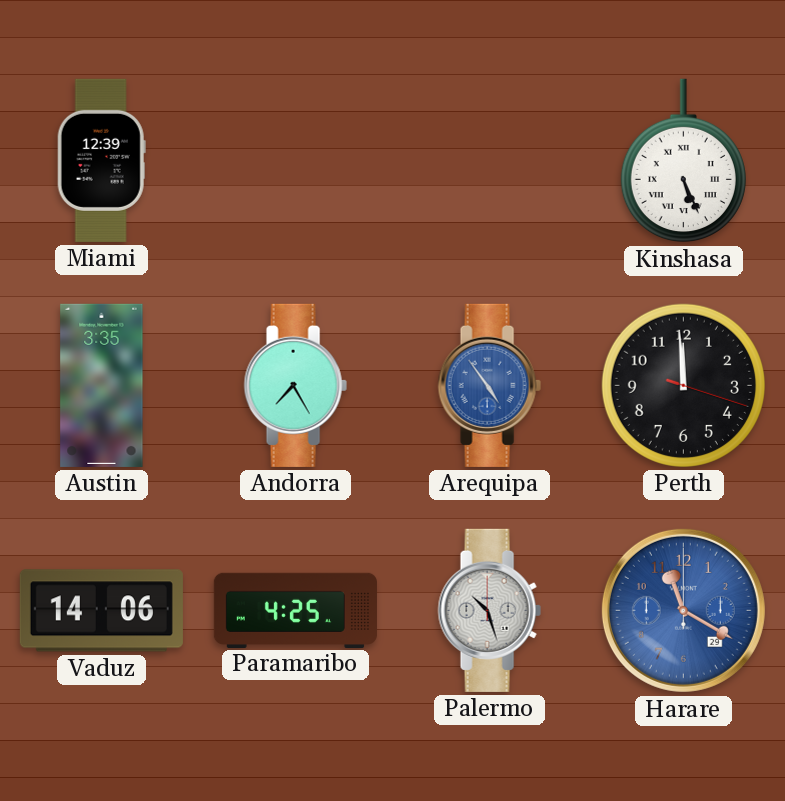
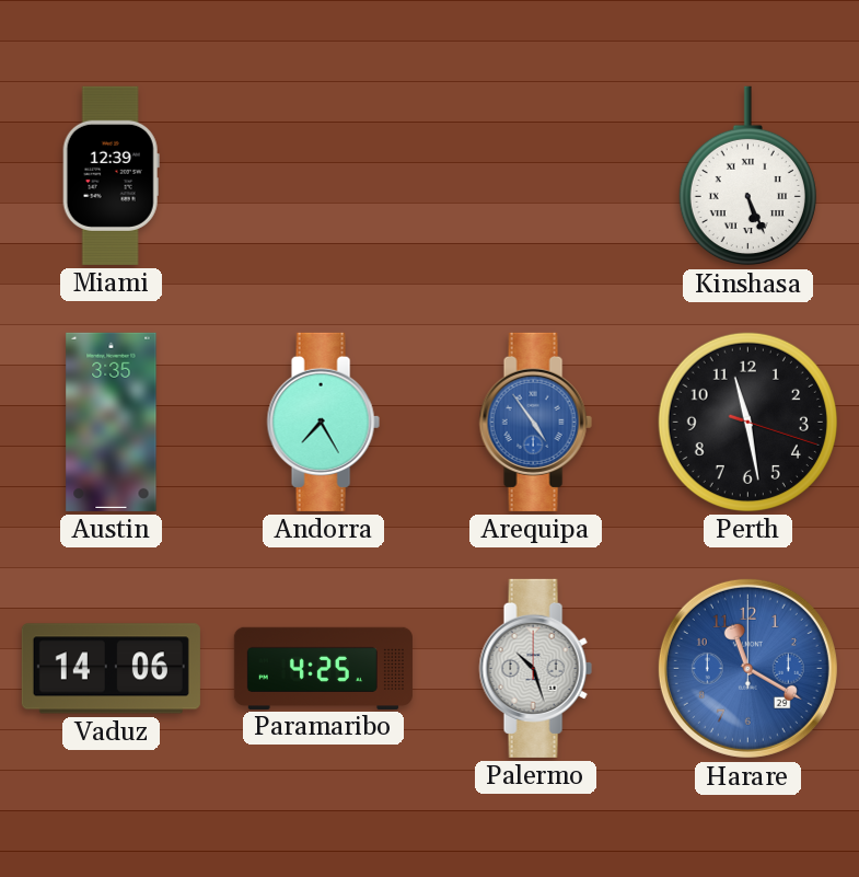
Perth: 11:59 -> 11:28
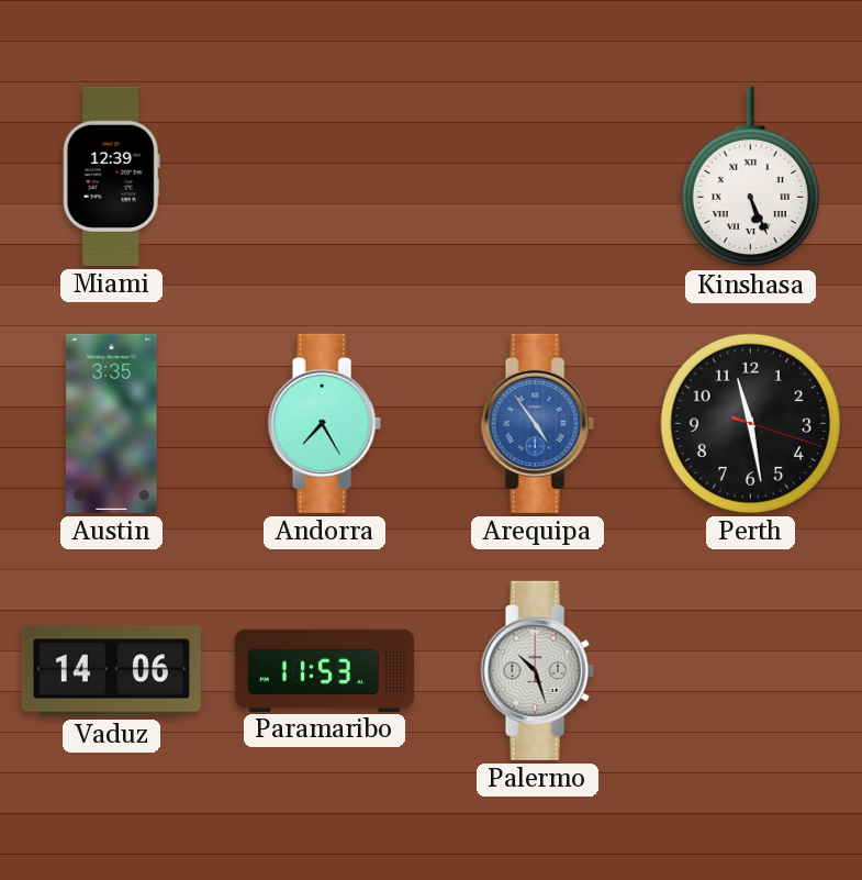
Paramaribo: 4:25 -> 11:53
Harare: 11:20 -> none
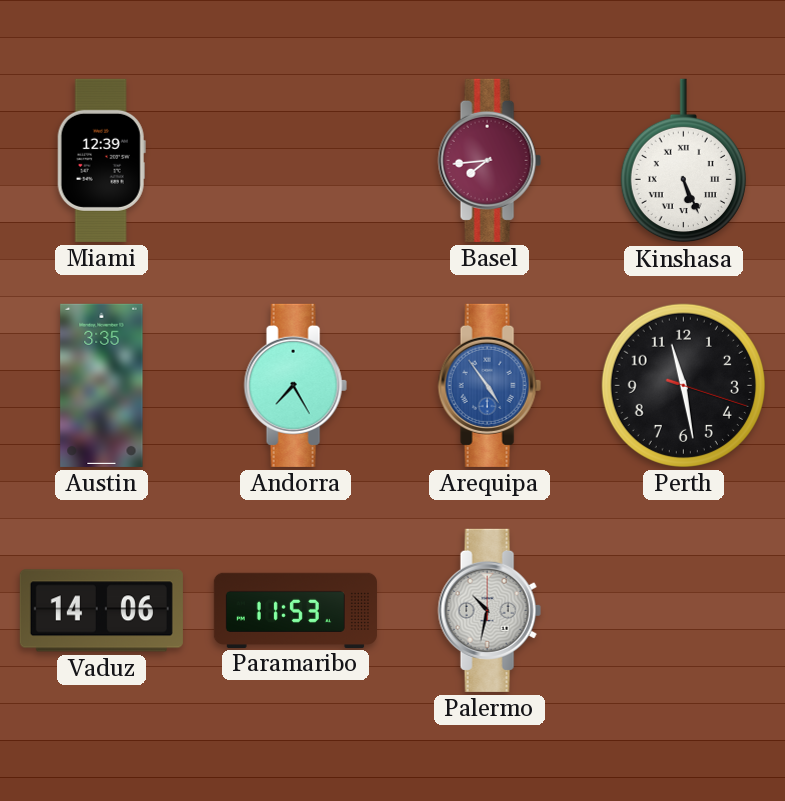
Basel: none -> 7:44
Palermo: 10:27 -> 10:32
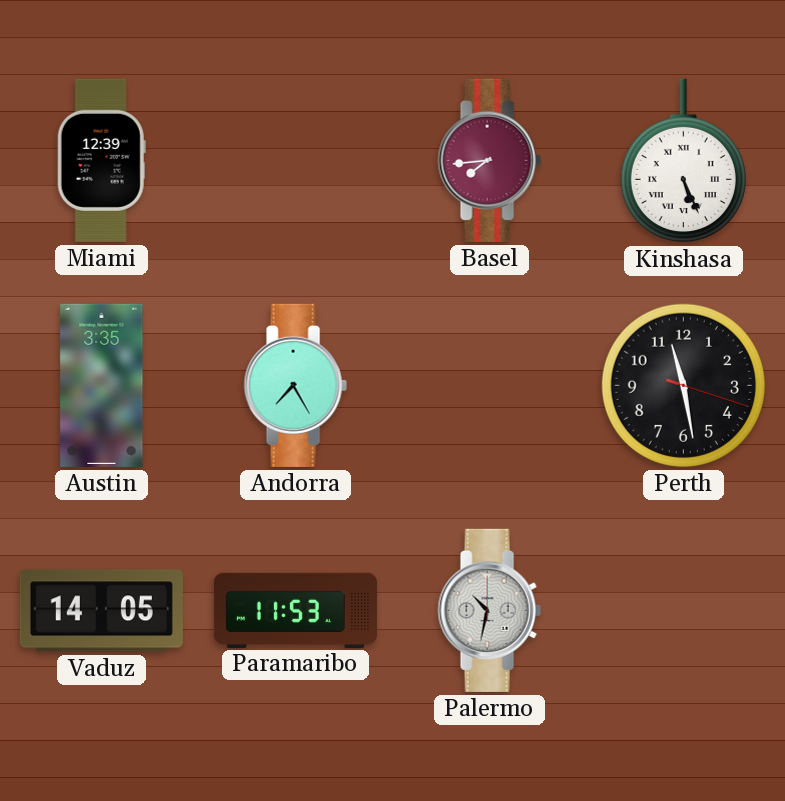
Arequipa: 4:54 -> none
Vaduz: 14:06 -> 14:05
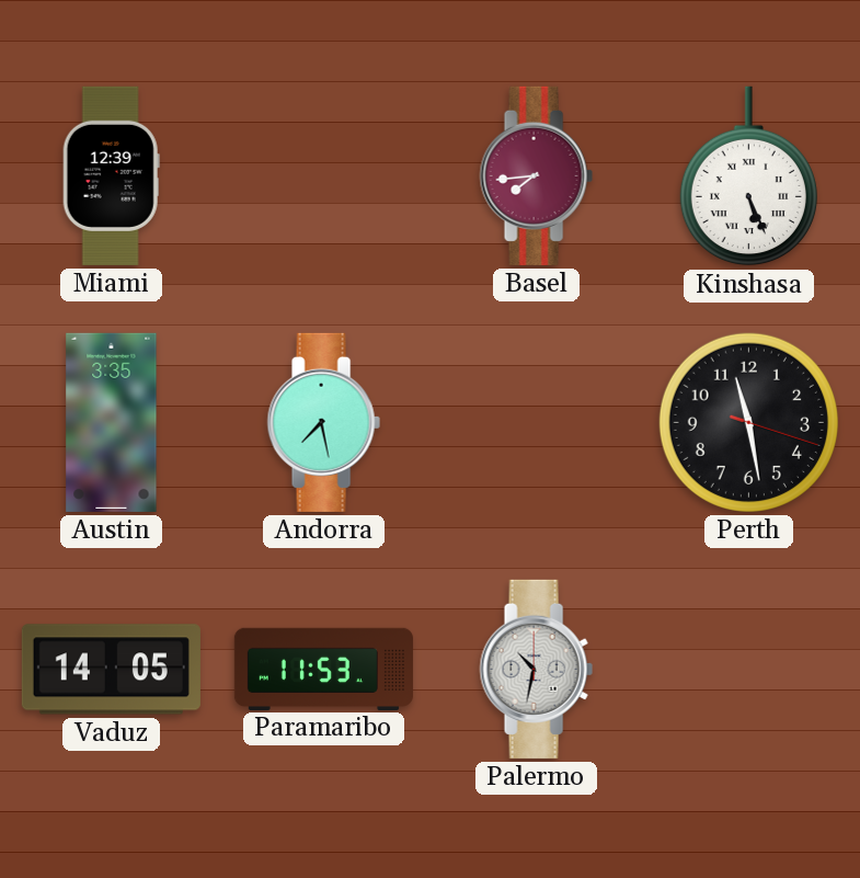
Andorra: 7:25 -> 7:28
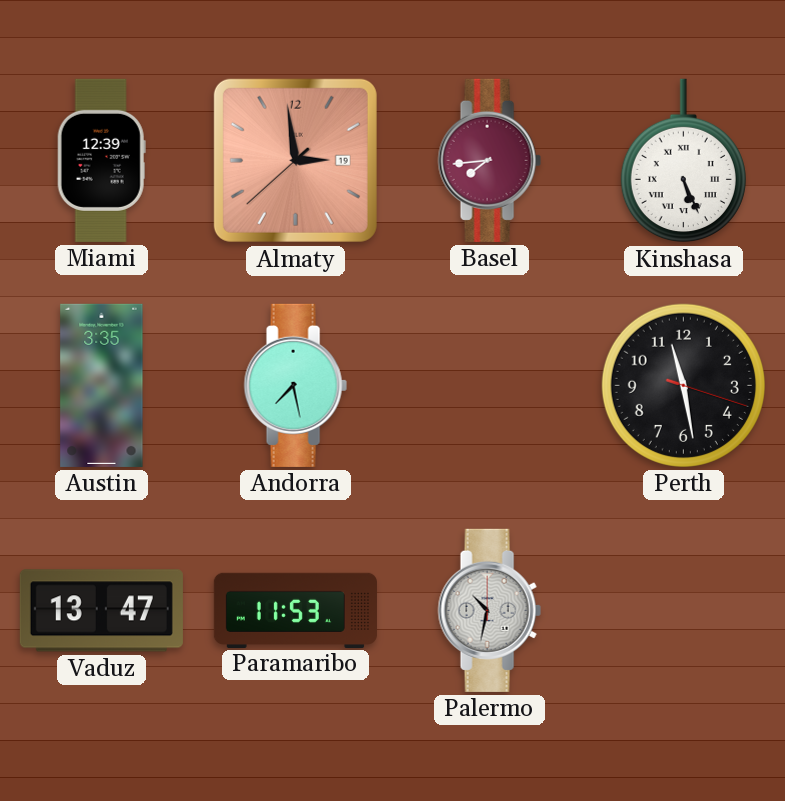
Almaty: none -> 2:58
Vaduz: 14:05 -> 13:47
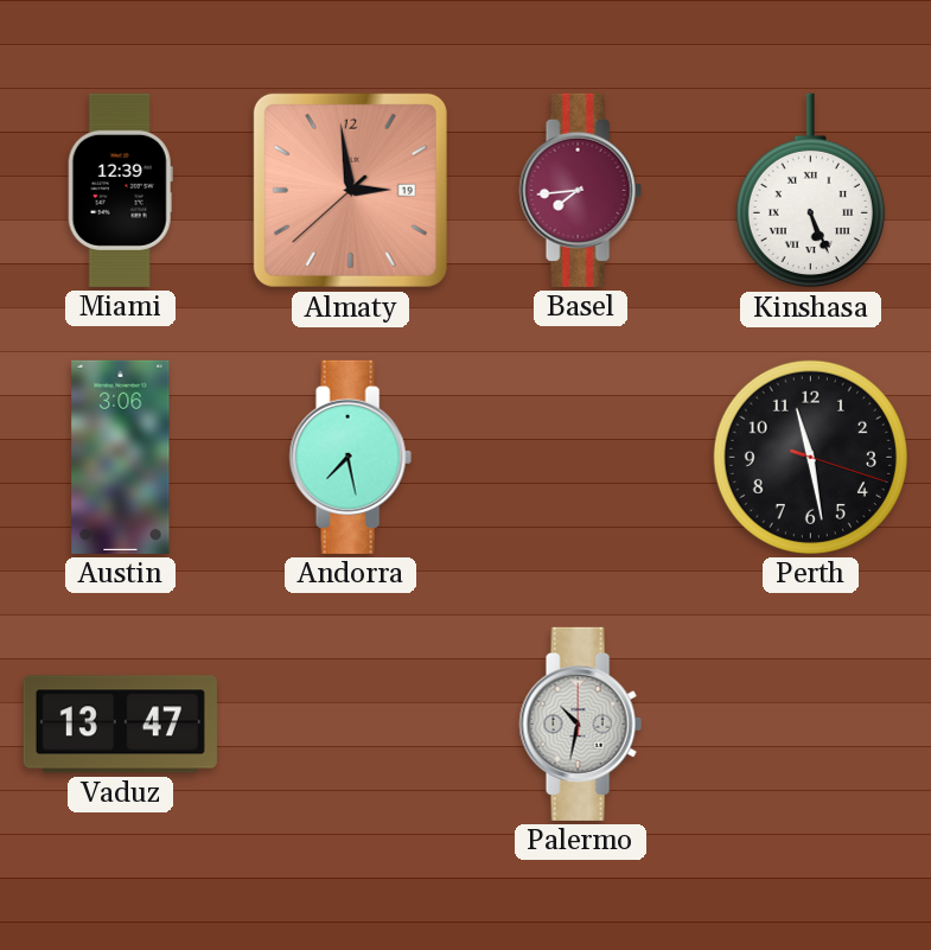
Austin: 3:35 -> 3:06
Paramaribo: 11:53 -> none
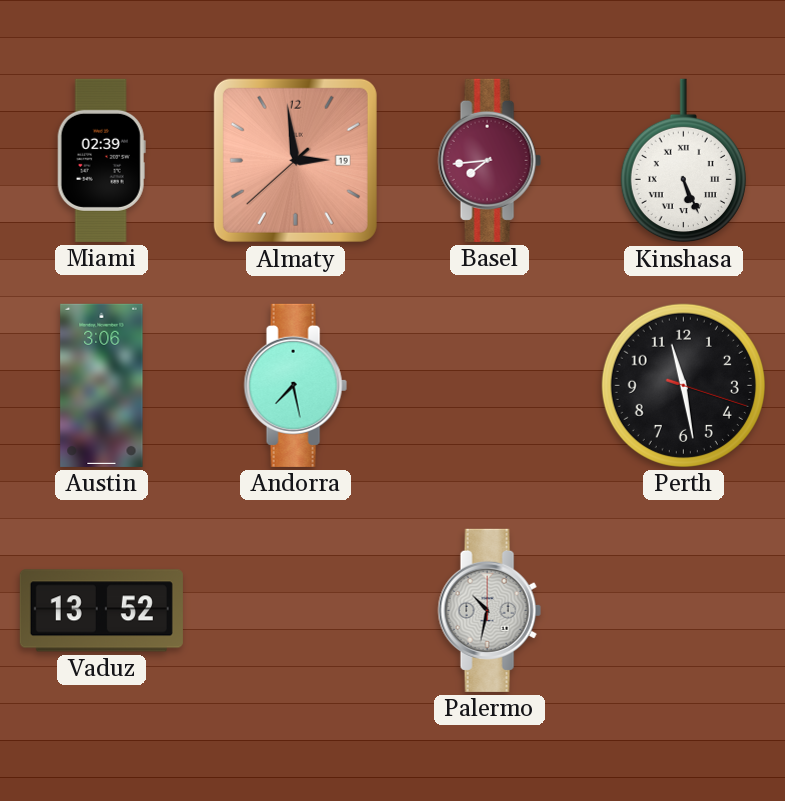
Miami: 12:39 -> 02:39
Vaduz: 13:47 -> 13:52
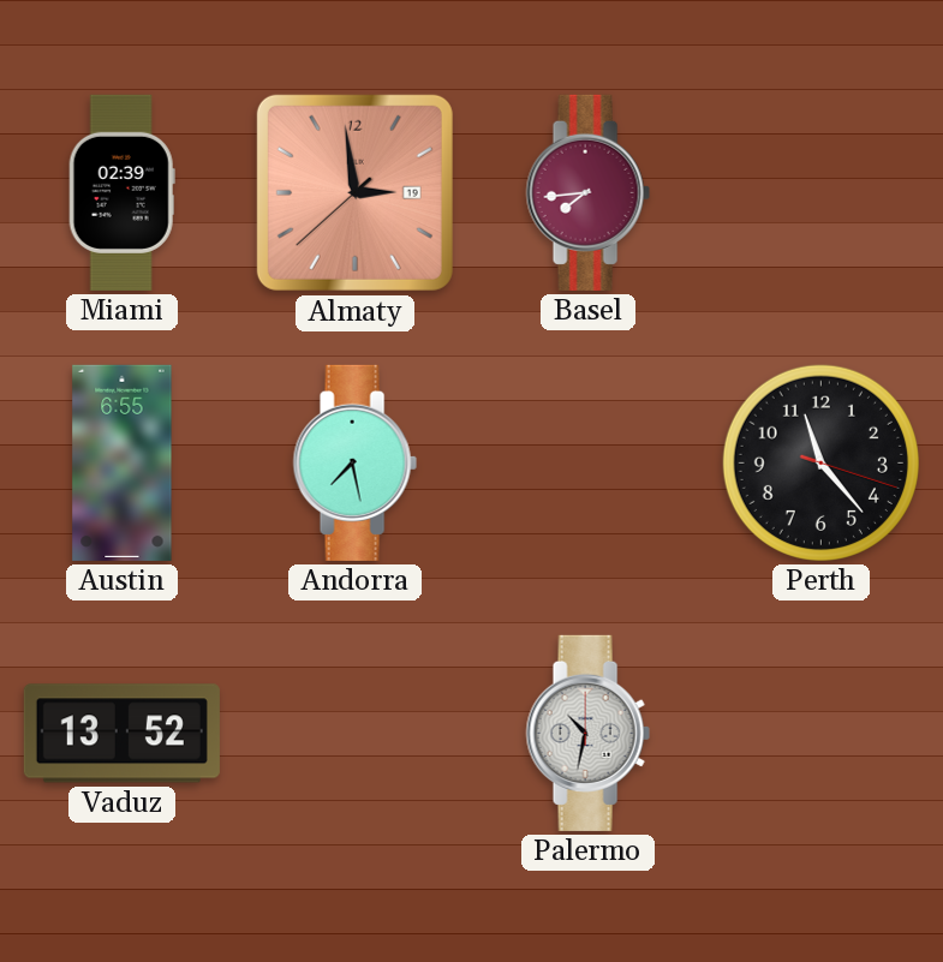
Kinshasa: 5:26 -> none
Austin: 3:06 -> 6:55
Perth: 11:28 -> 11:23
